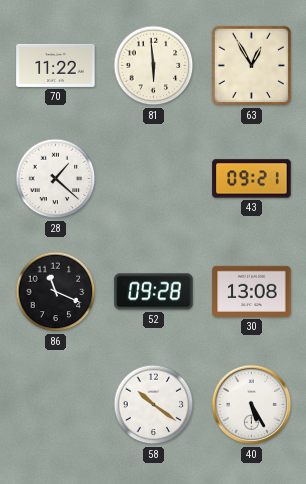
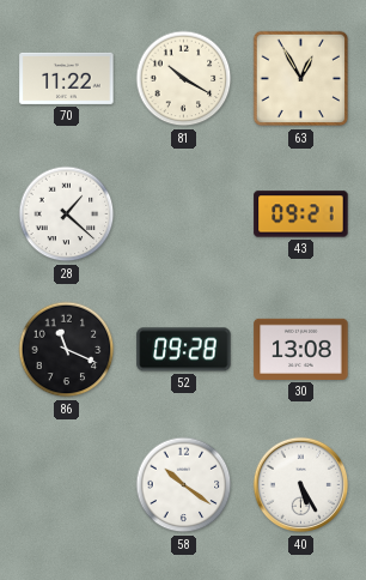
81: 5:59 -> 10:20
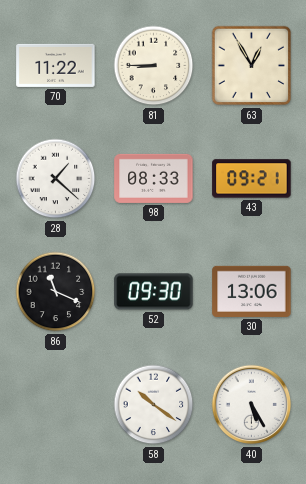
81: 10:20 -> 8:45
98: none -> 08:33
52: 09:28 -> 09:30
30: 13:08 -> 13:06
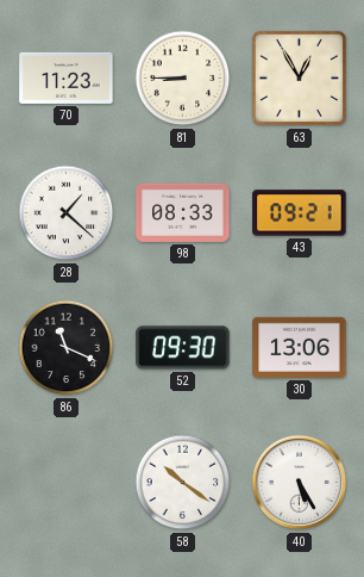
70: 11:22 -> 11:23
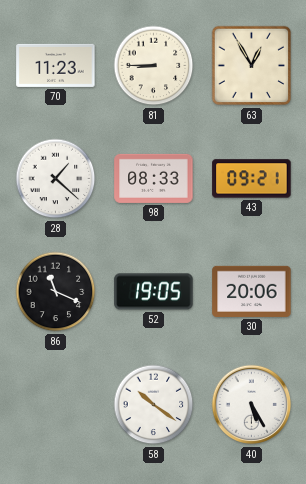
52: 09:30 -> 19:05
30: 13:06 -> 20:06
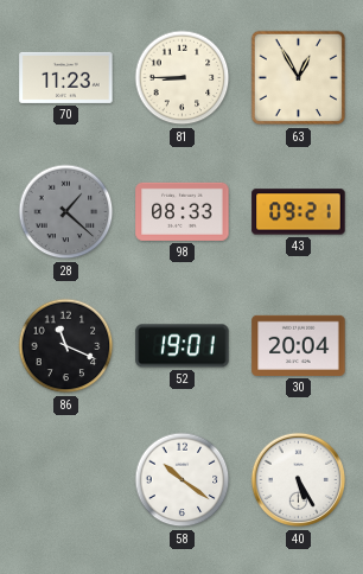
28 dial: white -> grey
52: 19:05 -> 19:01
30: 20:06 -> 20:04
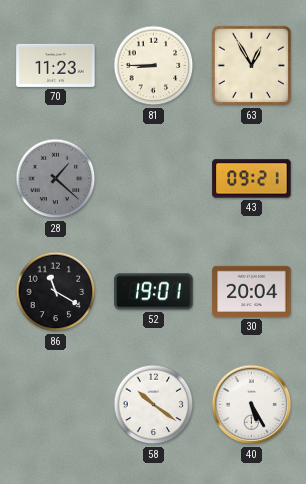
98: 08:33 -> none
86: 11:19 -> 11:20
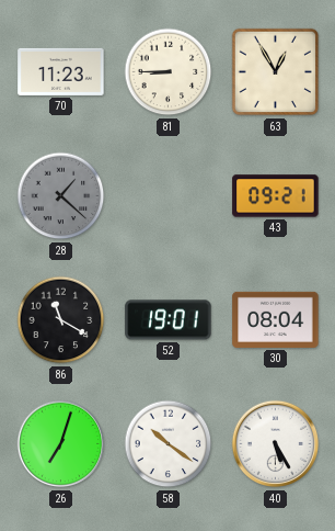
30: 20:04 -> 08:04
26: none -> 7:03
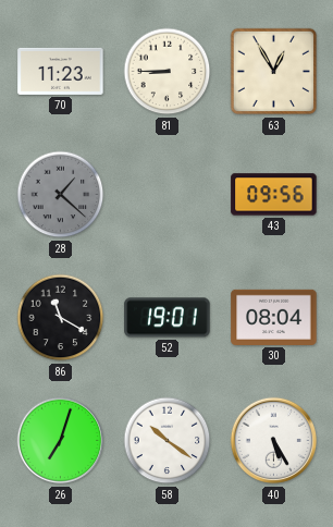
43: 09:21 -> 09:56
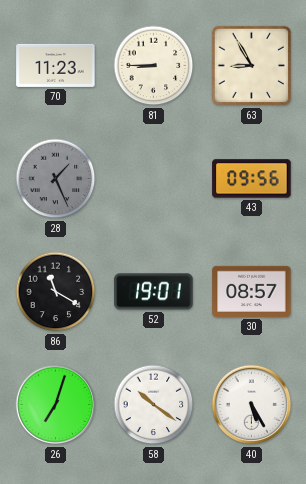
63: 12:55 -> 8:55
28: 1:22 -> 1:26
30: 08:04 -> 08:57
